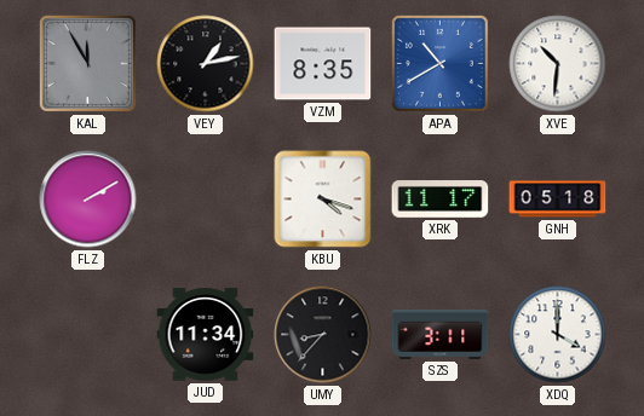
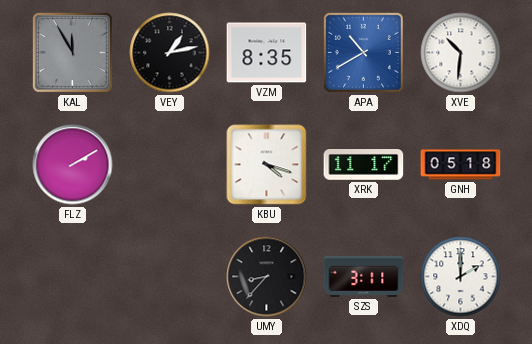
JUD: 11:34 -> none
XDQ: 4:00 -> 2:00
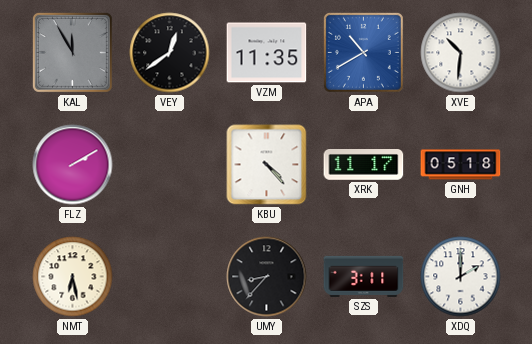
VEY: 1:13 -> 12:39
VZM: 8:35 -> 11:35
KBU: 4:18 -> 4:23
NMT: none -> 6:28
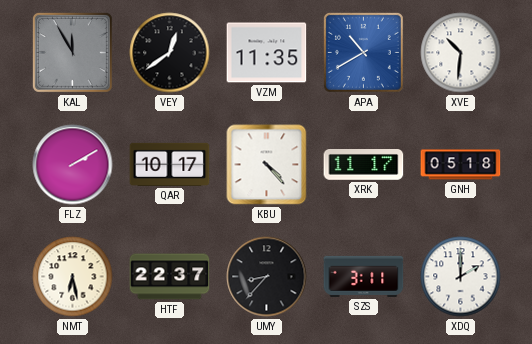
QAR: none -> 10:17
HTF: none -> 22:37
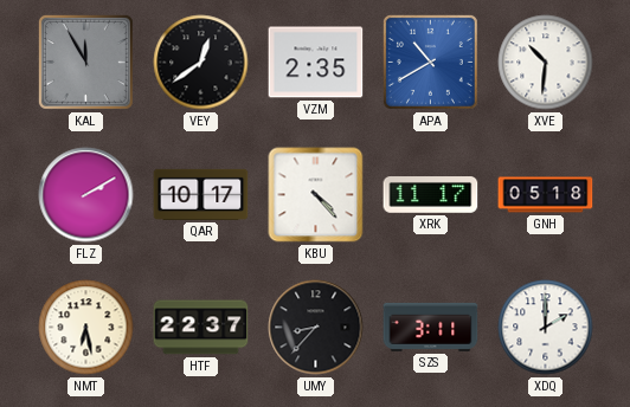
VZM: 11:35 -> 2:35
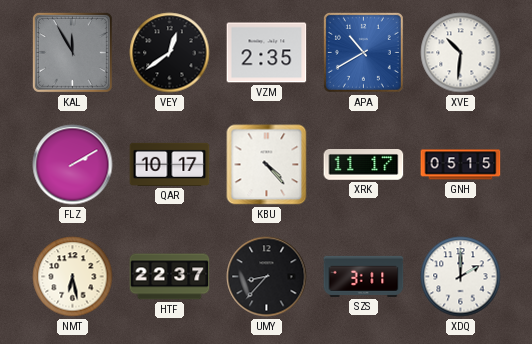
GNH: 05:18 -> 05:15
